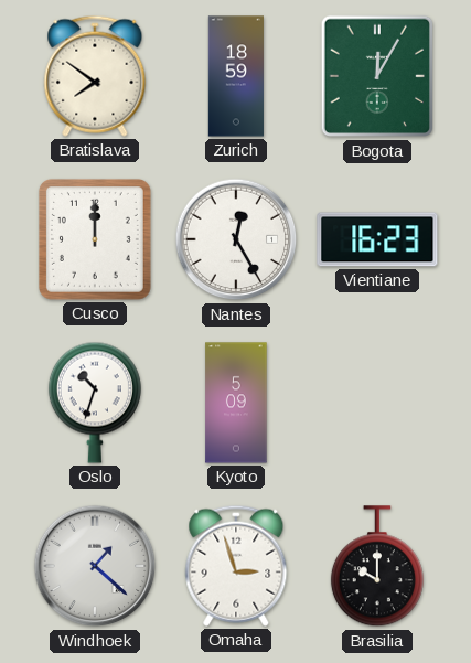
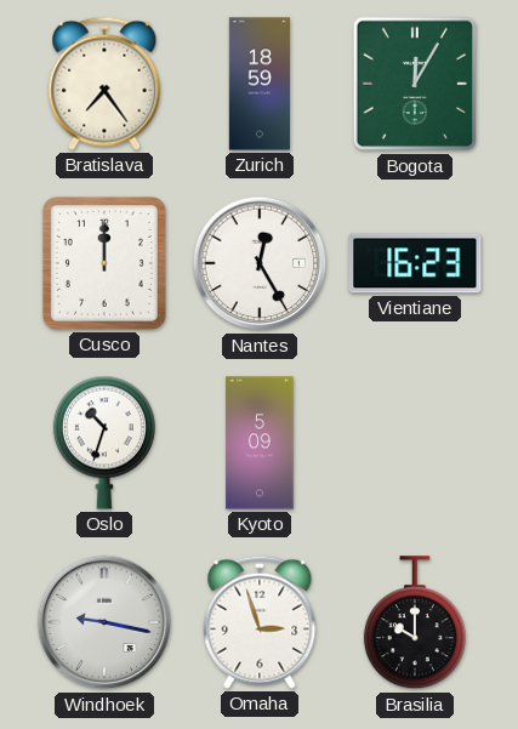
Bratislava: 7:51 -> 7:24
Windhoek: 1:22 -> 9:17
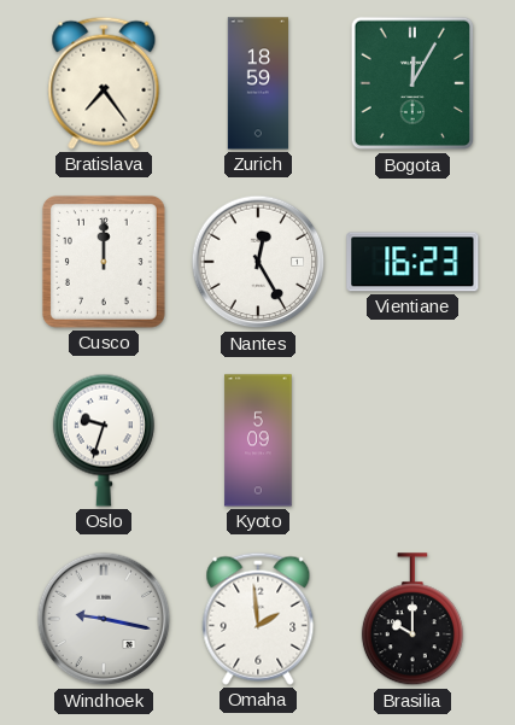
Oslo: 10:33 -> 9:33
Omaha: 2:57 -> 1:59
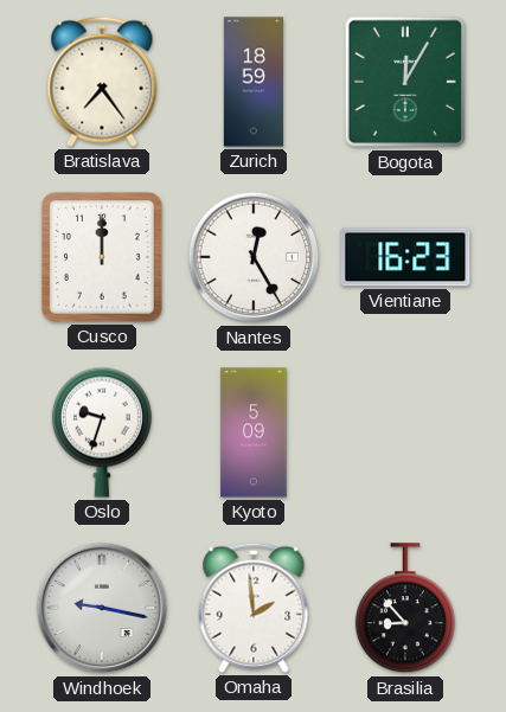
Brasilia: 10:00 -> 8:53
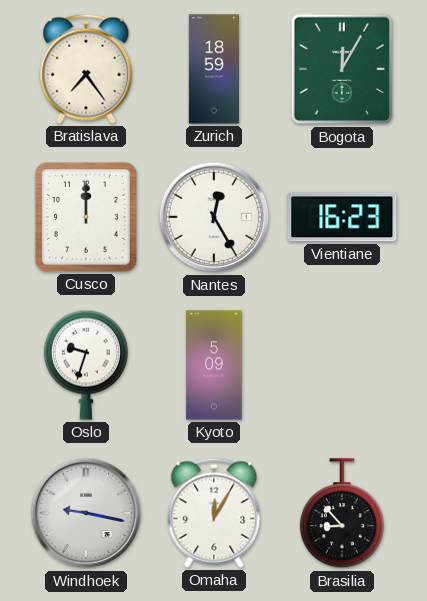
Omaha: 1:59 -> 12:05
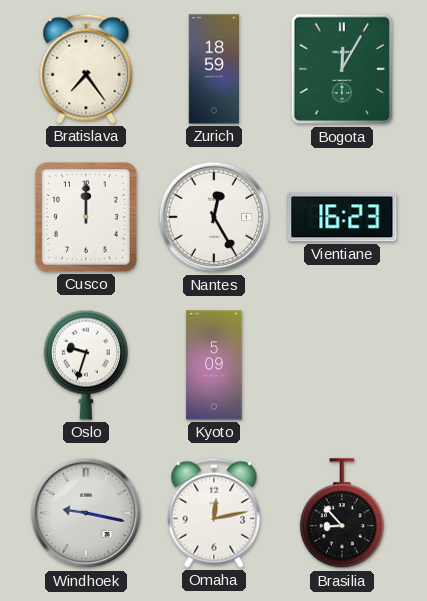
Omaha: 12:05 -> 12:13
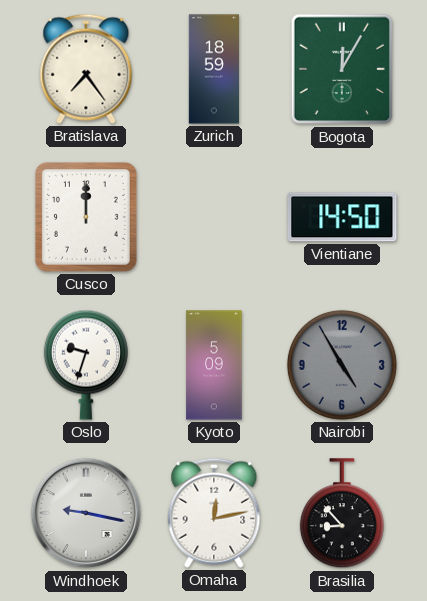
Nantes: 12:25 -> none
Vientiane: 16:23 -> 14:50
Nairobi: none -> 4:55
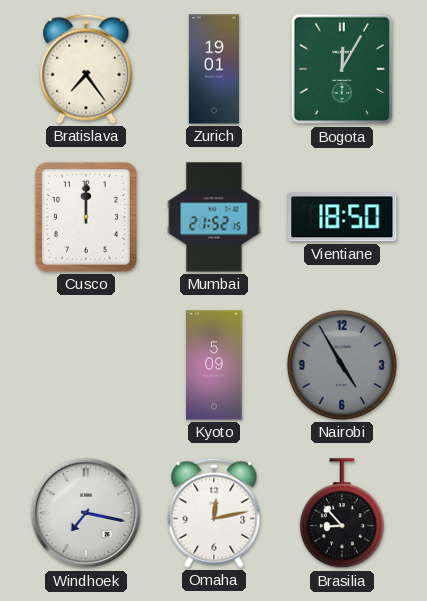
Zurich: 18:59 -> 19:01
Mumbai: none -> 21:52
Vientiane: 14:50 -> 18:50
Oslo: 9:33 -> none
Windhoek: 9:17 -> 7:17
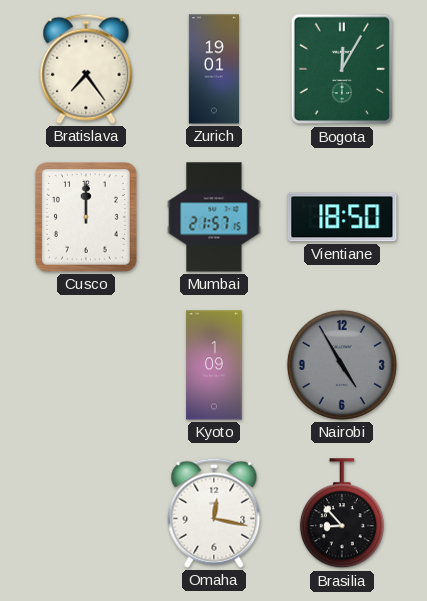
Mumbai: 21:52 -> 21:57
Kyoto: 5:09 -> 1:09
Windhoek: 7:17 -> none
Omaha: 12:13 -> 12:17
